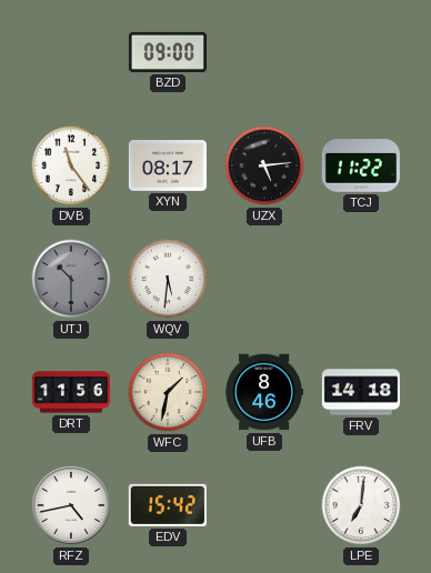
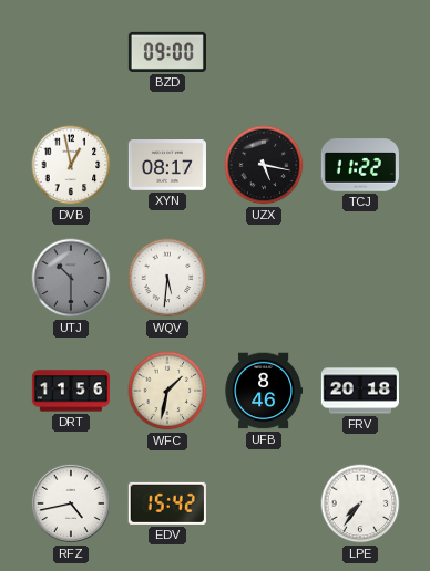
DVB: 11:24 -> 12:58
UZX: 5:14 -> 5:17
FRV: 14:18 -> 20:18
LPE: 7:01 -> 7:36
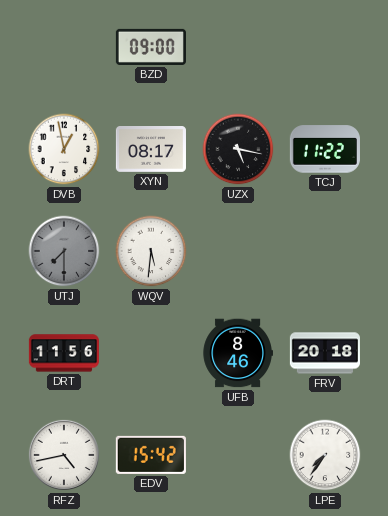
UTJ: 10:30 -> 7:30
WFC: 1:32 -> none
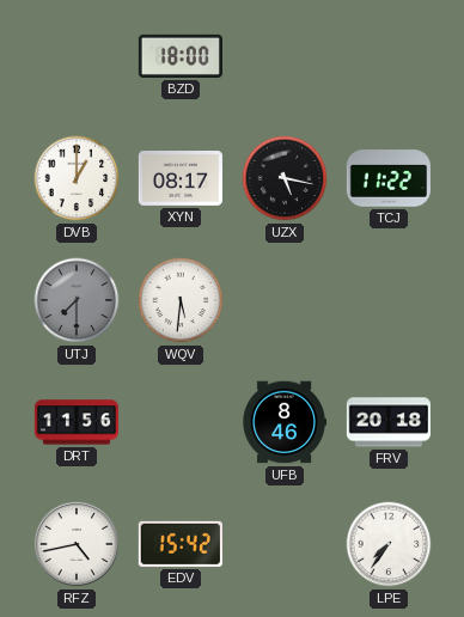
BZD: 09:00 -> 18:00
DVB: 12:58 -> 1:00
